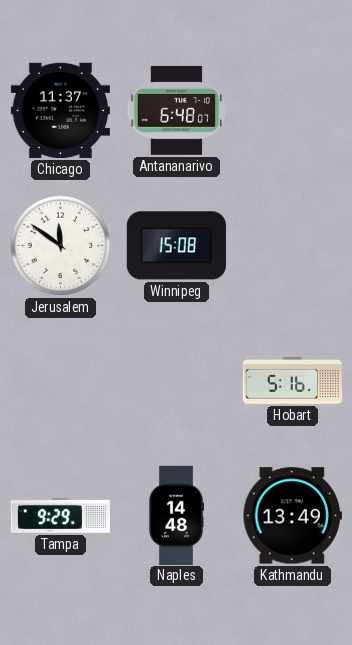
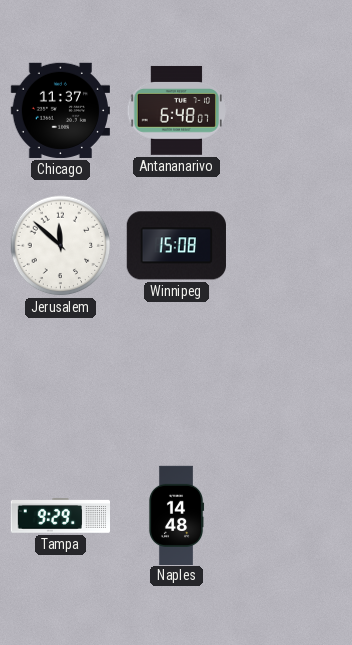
Jerusalem: 11:51 -> 11:52
Hobart: 5:16 -> none
Kathmandu: 13:49 -> none
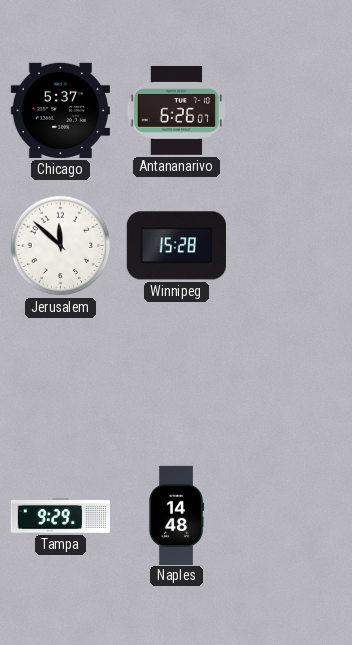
Chicago: 11:37 -> 5:37
Antananarivo: 6:48 -> 6:26
Winnipeg: 15:08 -> 15:28
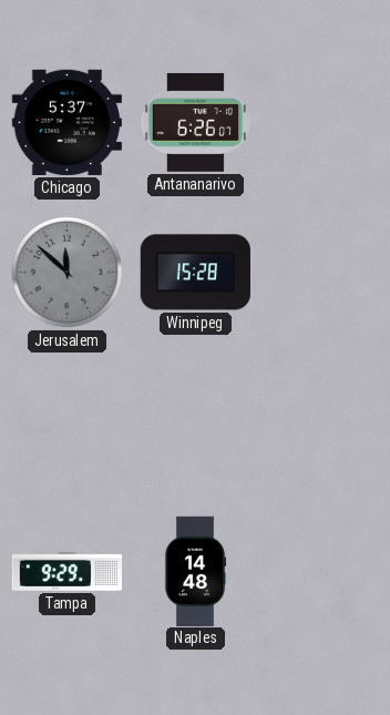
Jerusalem dial: white -> grey
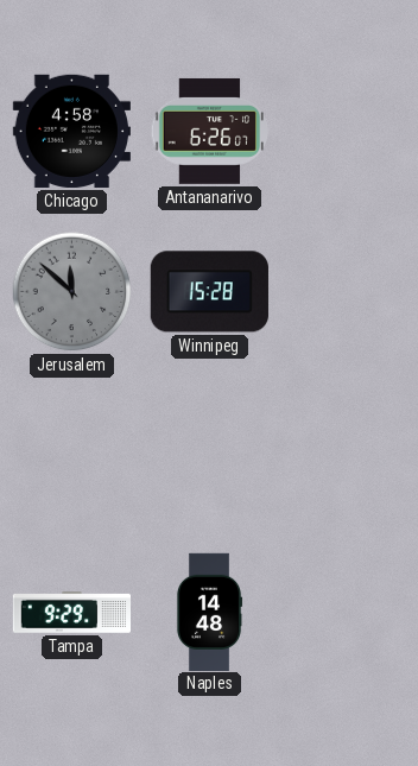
Chicago: 5:37 -> 4:58
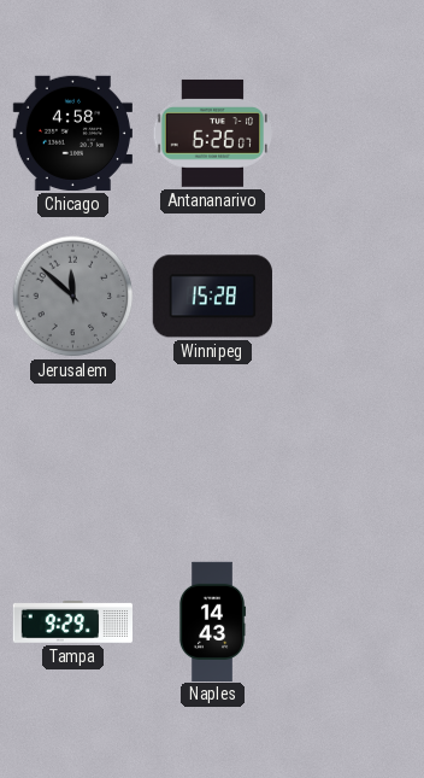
Naples: 14:48 -> 14:43
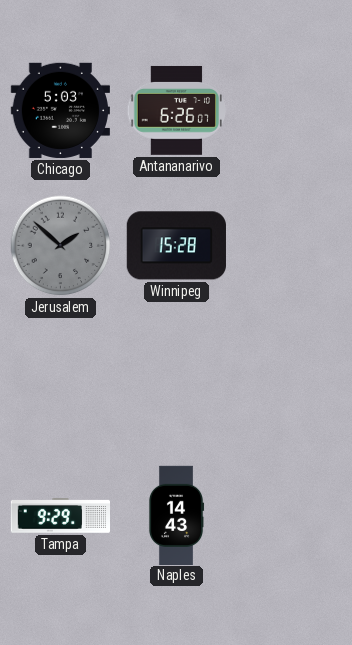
Chicago: 4:58 -> 5:03
Jerusalem: 11:52 -> 1:52
